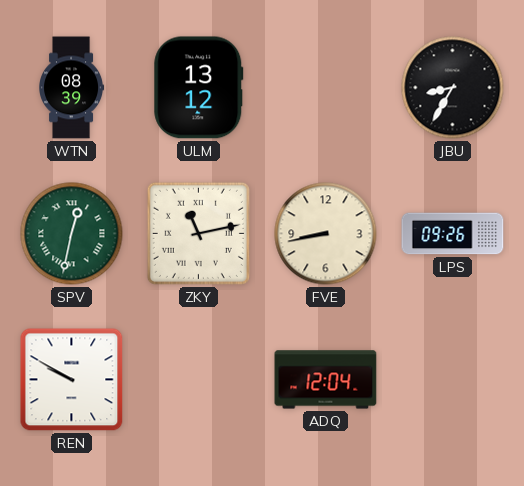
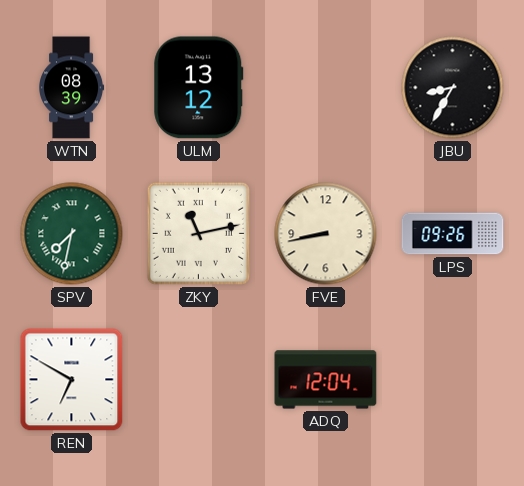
SPV: 12:32 -> 7:32
REN: 9:50 -> 6:50
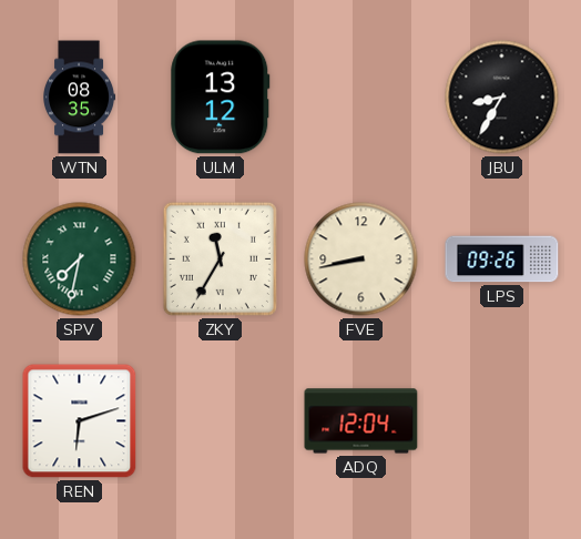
WTN: 08:39 -> 08:35
ZKY: 11:13 -> 11:35
REN: 6:50 -> 6:12
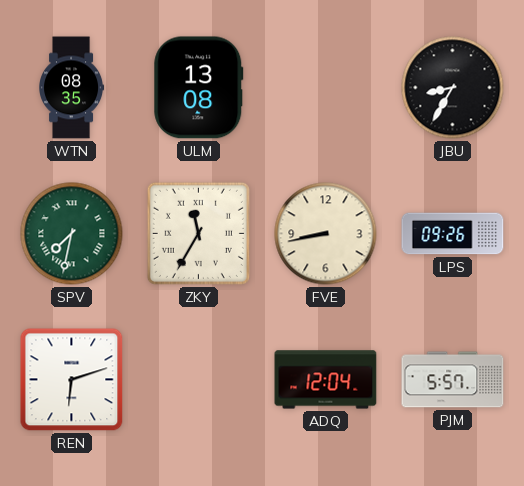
ULM: 13:12 -> 13:08
PJM: none -> 5:57
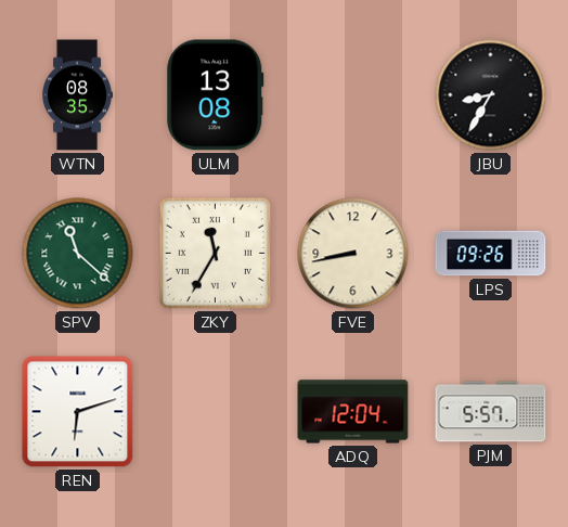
SPV: 7:32 -> 11:22
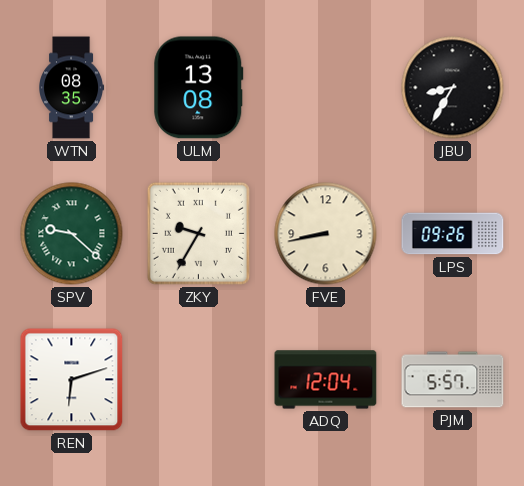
SPV: 11:22 -> 9:22
ZKY: 11:35 -> 9:35
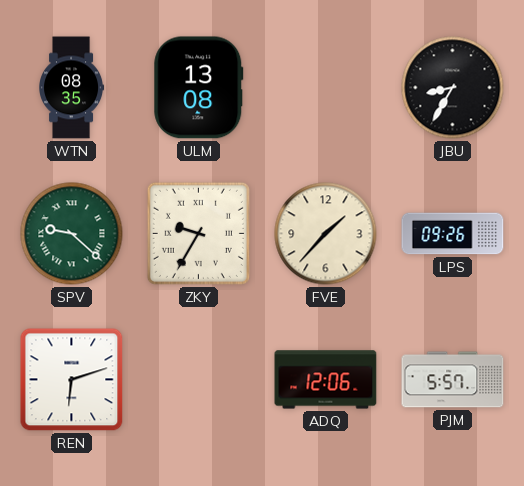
FVE: 8:43 -> 1:37
ADQ: 12:04 -> 12:06
